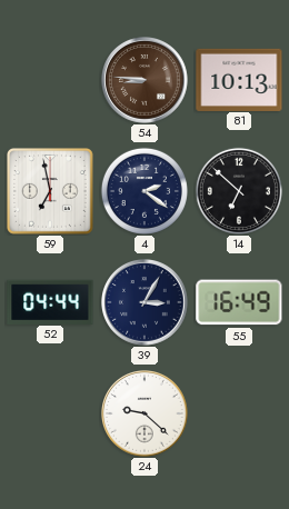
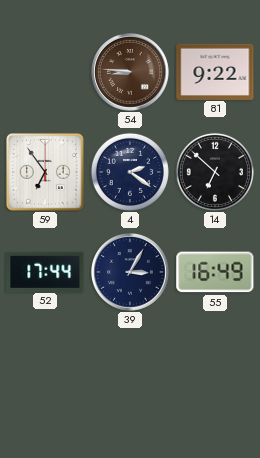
81: 10:13 -> 9:22
59: 6:58 -> 6:54
52: 04:44 -> 17:44
24: 9:22 -> none
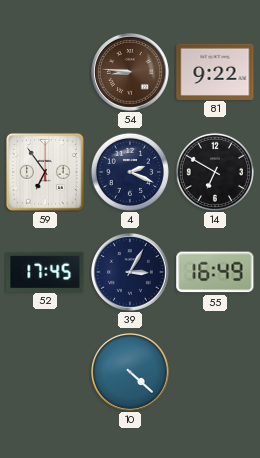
4: 2:21 -> 2:19
14: 6:52 -> 6:50
52: 17:44 -> 17:45
10: none -> 4:22
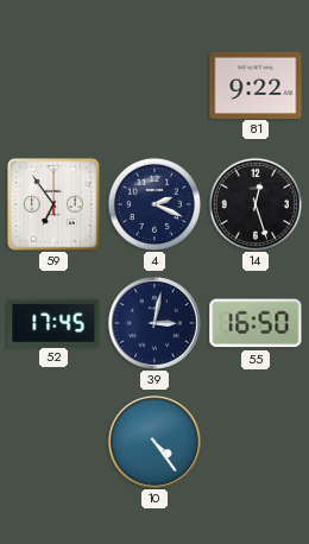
54: 8:46 -> none
14: 6:50 -> 12:27
39: 3:05 -> 3:02
55: 16:49 -> 16:50
10: 4:22 -> 4:24
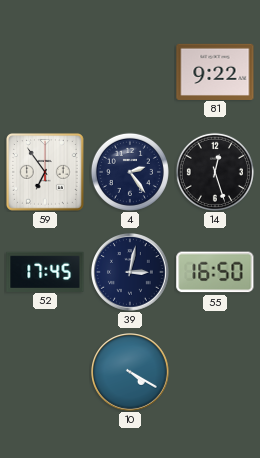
4: 2:19 -> 2:24
10: 4:24 -> 4:20
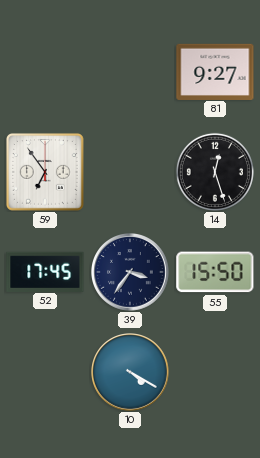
81: 9:22 -> 9:27
4: 2:24 -> none
39: 3:02 -> 3:36
55: 16:50 -> 15:50
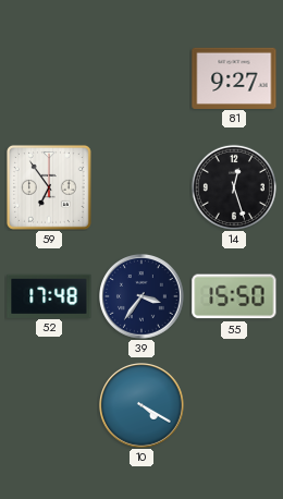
52: 17:45 -> 17:48
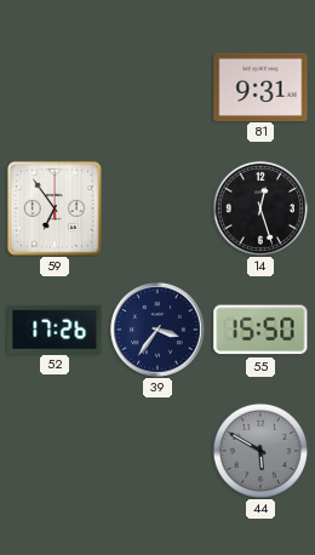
81: 9:27 -> 9:31
52: 17:48 -> 17:26
10: 4:20 -> none
44: none -> 5:50
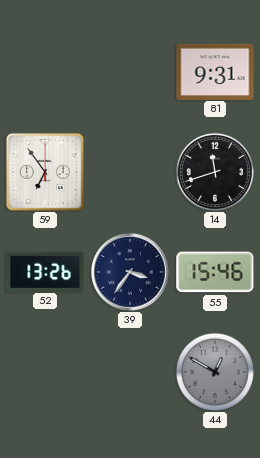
14: 12:27 -> 11:42
52: 17:26 -> 13:26
55: 15:50 -> 15:46
44: 5:50 -> 12:50
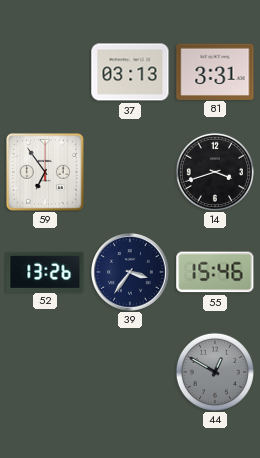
37: none -> 03:13
81: 9:31 -> 3:31
14: 11:42 -> 3:42
